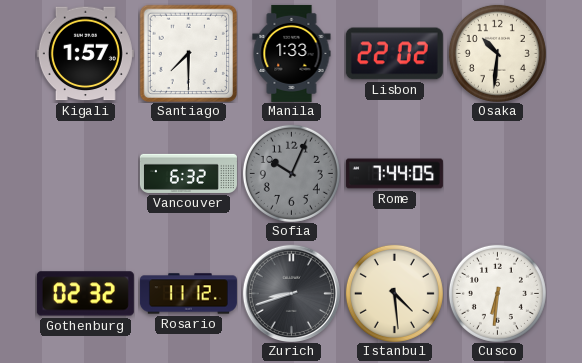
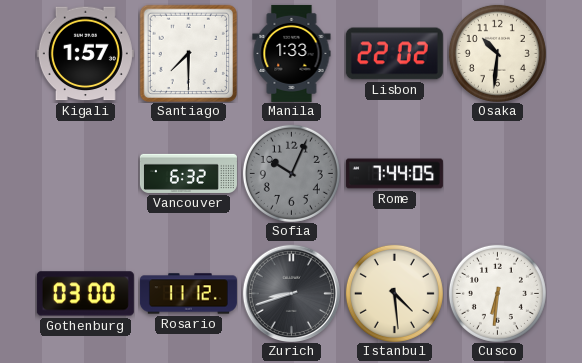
Gothenburg: 02:32 -> 03:00
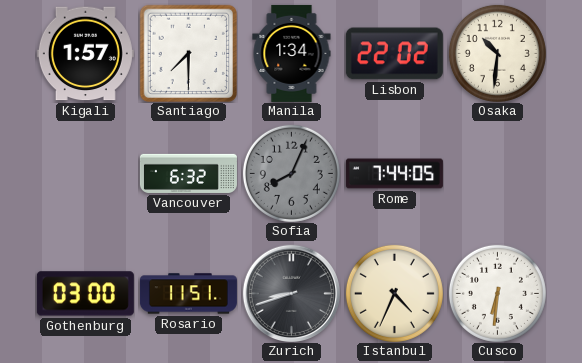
Manila: 1:33 -> 1:34
Sofia: 10:04 -> 8:04
Rosario: 11:12 -> 11:51
Istanbul: 4:29 -> 4:34
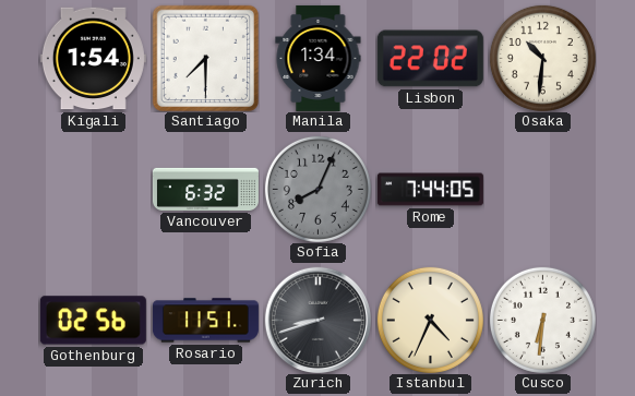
Kigali: 1:57 -> 1:54
Gothenburg: 03:00 -> 02:56
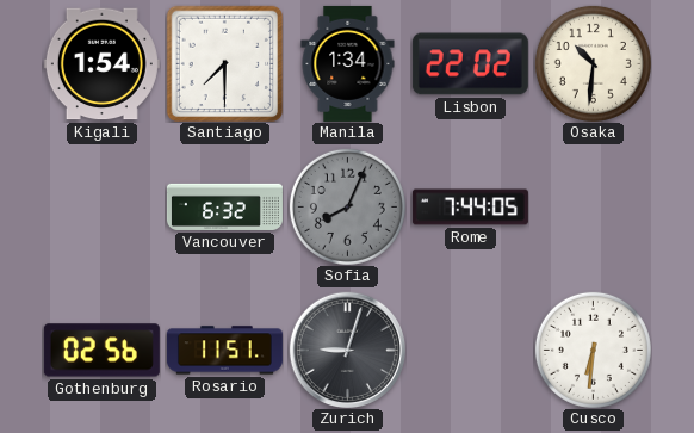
Zurich: 8:42 -> 9:03
Istanbul: 4:34 -> none
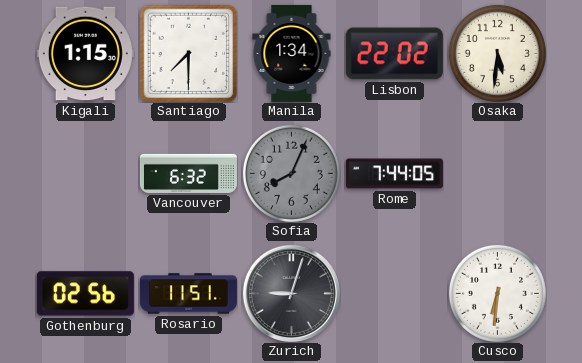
Kigali: 1:54 -> 1:15
Osaka: 10:31 -> 5:31
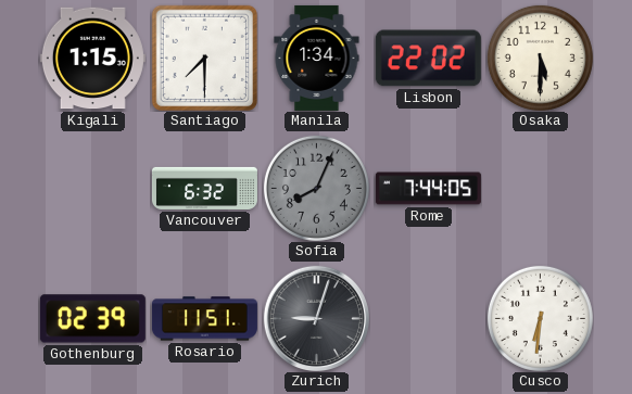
Osaka: 5:31 -> 5:30
Gothenburg: 02:56 -> 02:39
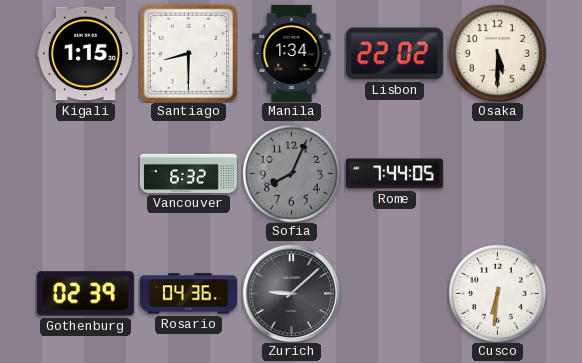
Santiago: 7:30 -> 8:30
Rosario: 11:51 -> 04:36
Zurich: 9:03 -> 9:08
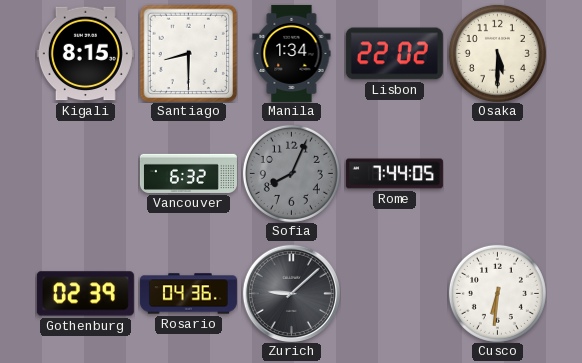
Kigali: 1:15 -> 8:15
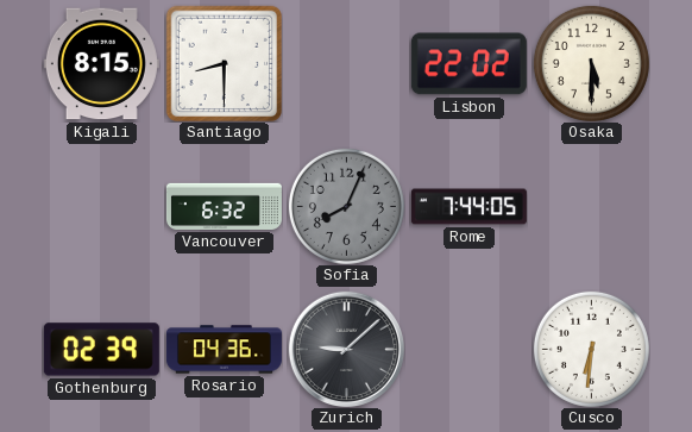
Manila: 1:34 -> none
